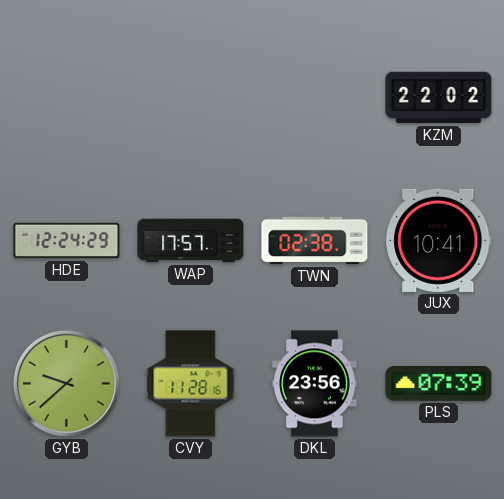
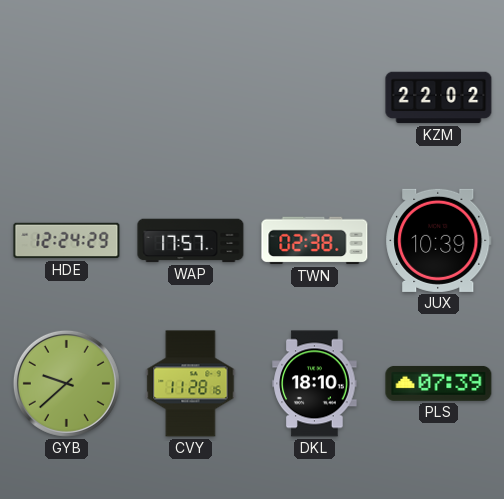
JUX: 10:41 -> 10:39
DKL: 23:56 -> 18:10
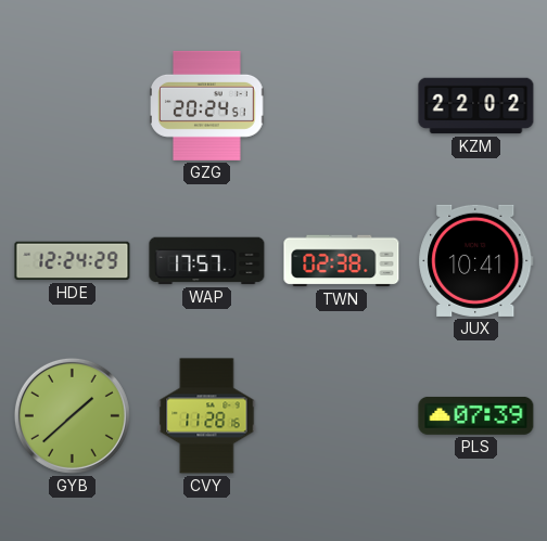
GZG: none -> 20:24
JUX: 10:39 -> 10:41
GYB: 9:38 -> 1:38
DKL: 18:10 -> none
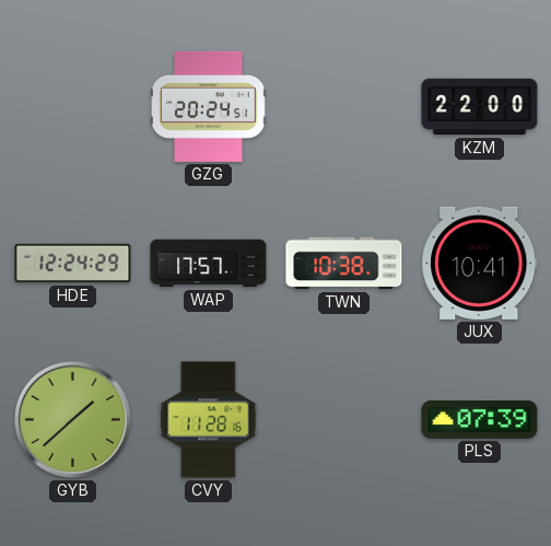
KZM: 22:02 -> 22:00
TWN: 02:38 -> 10:38
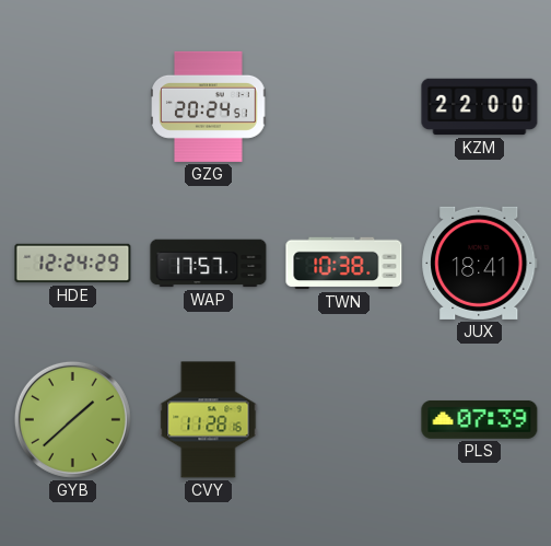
JUX: 10:41 -> 18:41
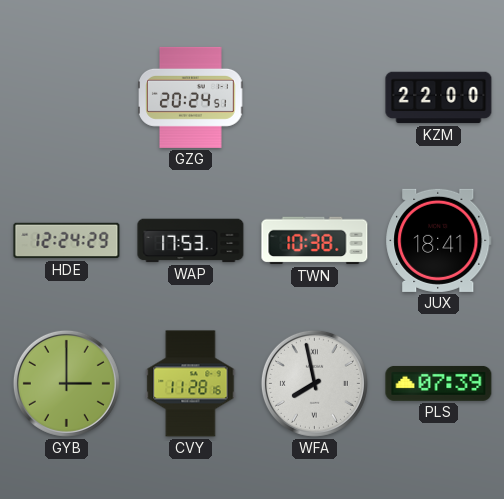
WAP: 17:57 -> 17:53
GYB: 1:38 -> 3:00
WFA: none -> 7:58
